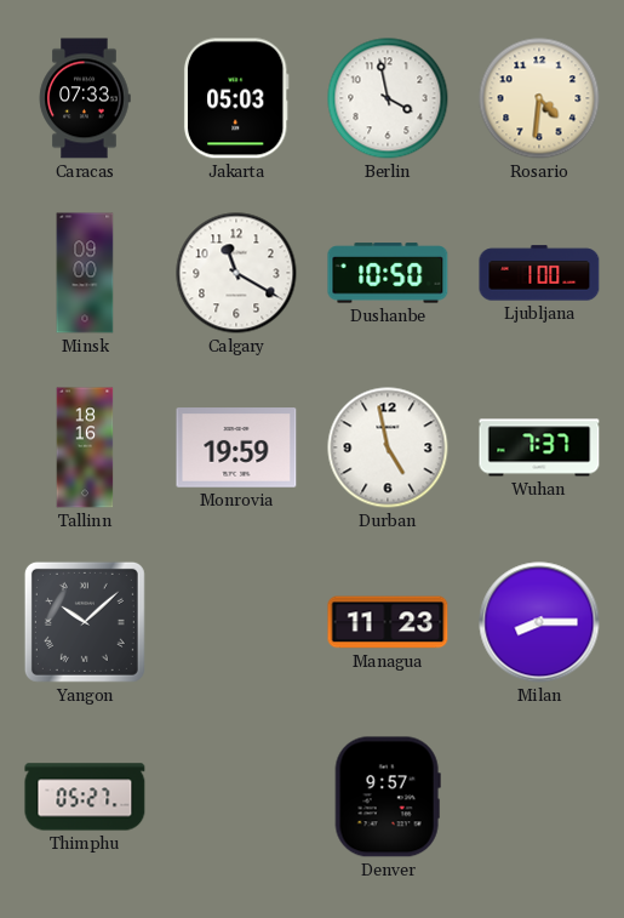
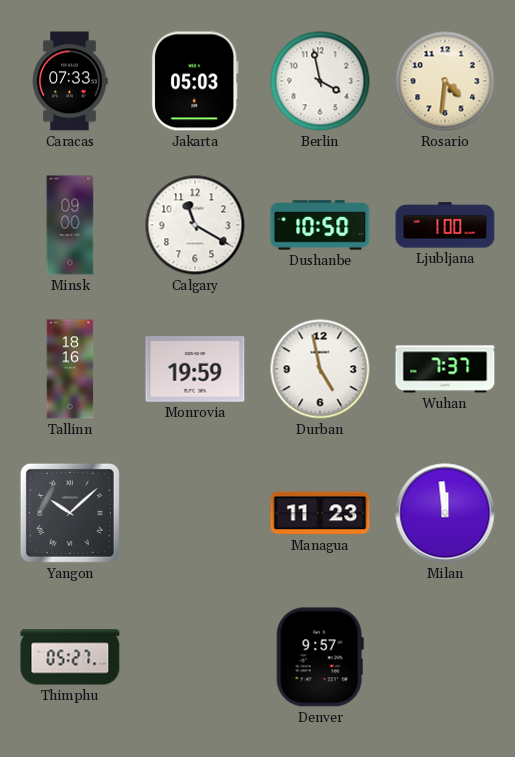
Milan: 8:15 -> 11:59
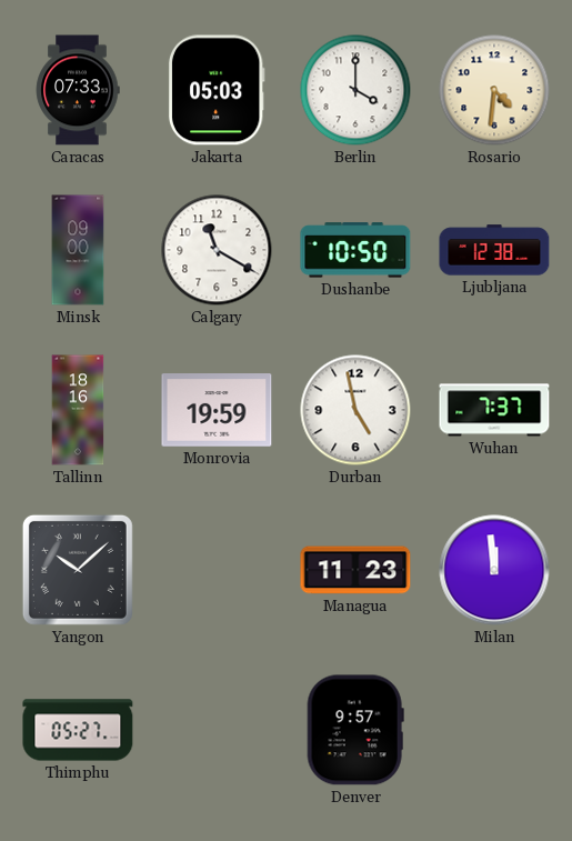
Berlin: 3:58 -> 4:00
Ljubljana: 1:00 -> 12:38
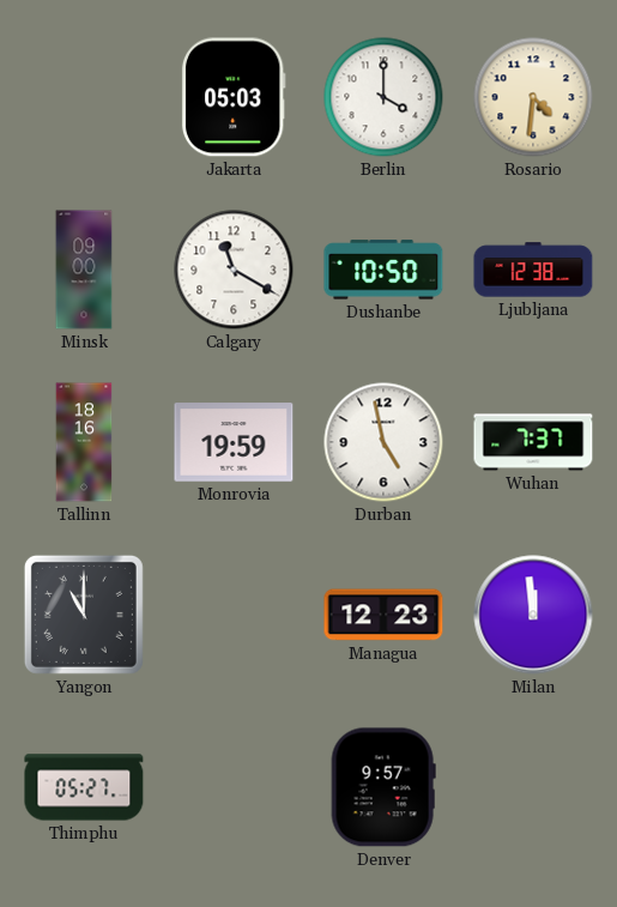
Caracas: 07:33 -> none
Yangon: 10:08 -> 11:00
Managua: 11:23 -> 12:23
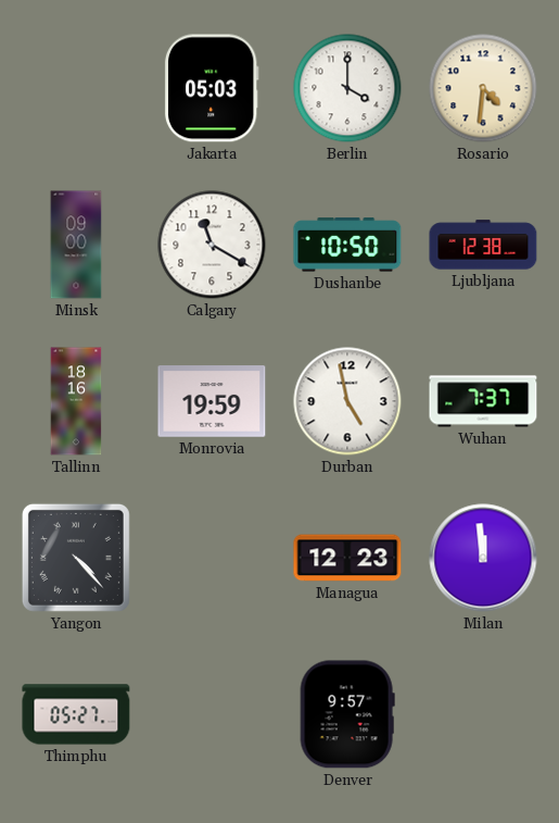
Yangon: 11:00 -> 4:23
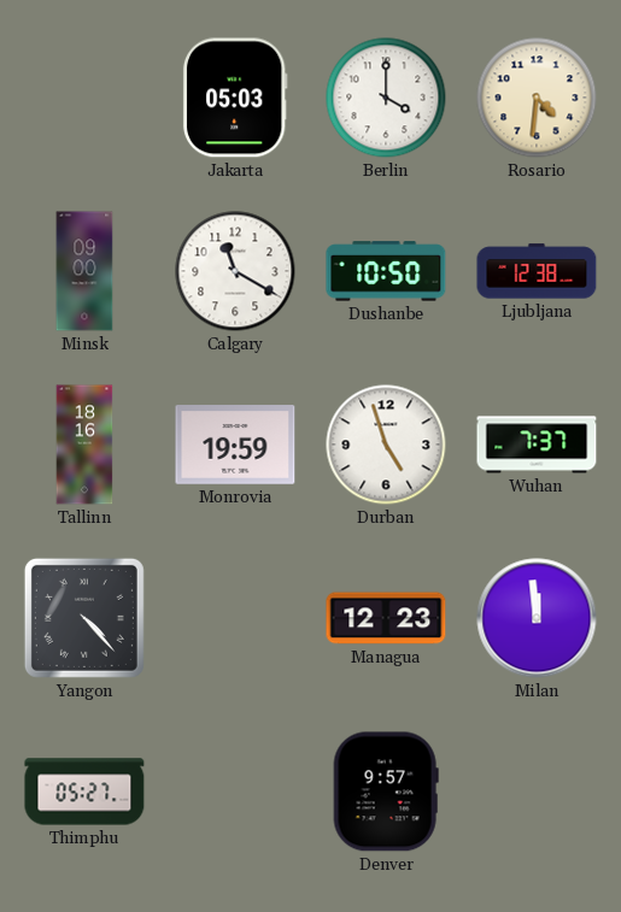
Durban: 4:58 -> 4:57
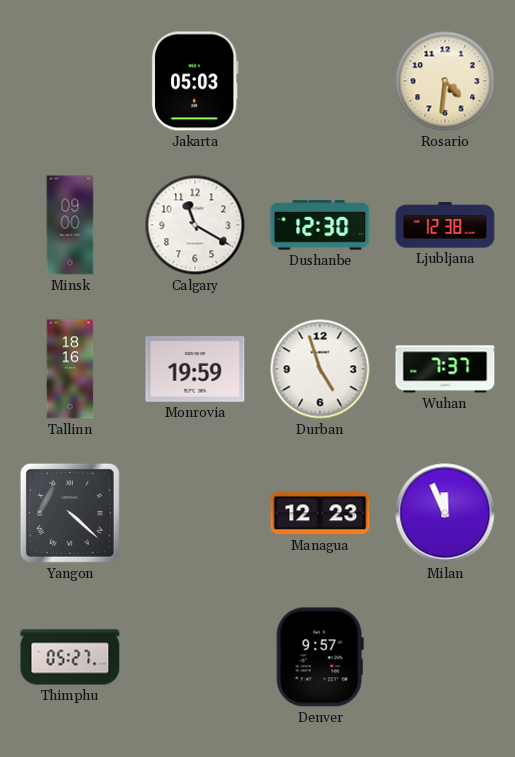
Berlin: 4:00 -> none
Dushanbe: 10:50 -> 12:30
Yangon: 4:23 -> 4:22
Milan: 11:59 -> 11:56
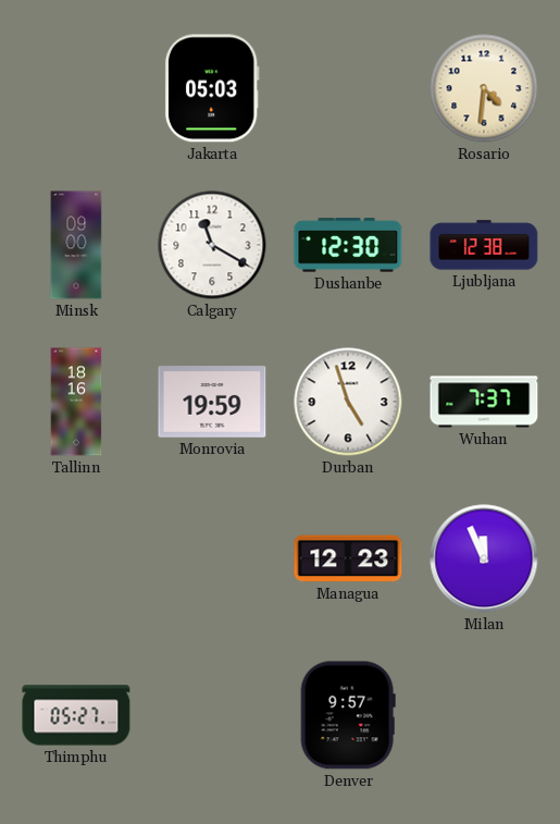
Yangon: 4:22 -> none
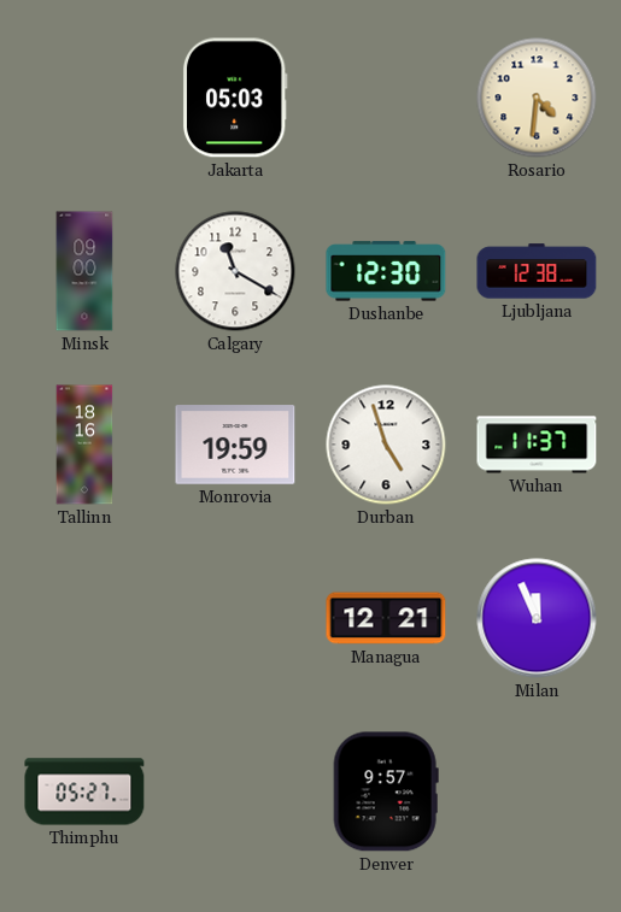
Wuhan: 7:37 -> 11:37
Managua: 12:23 -> 12:21
